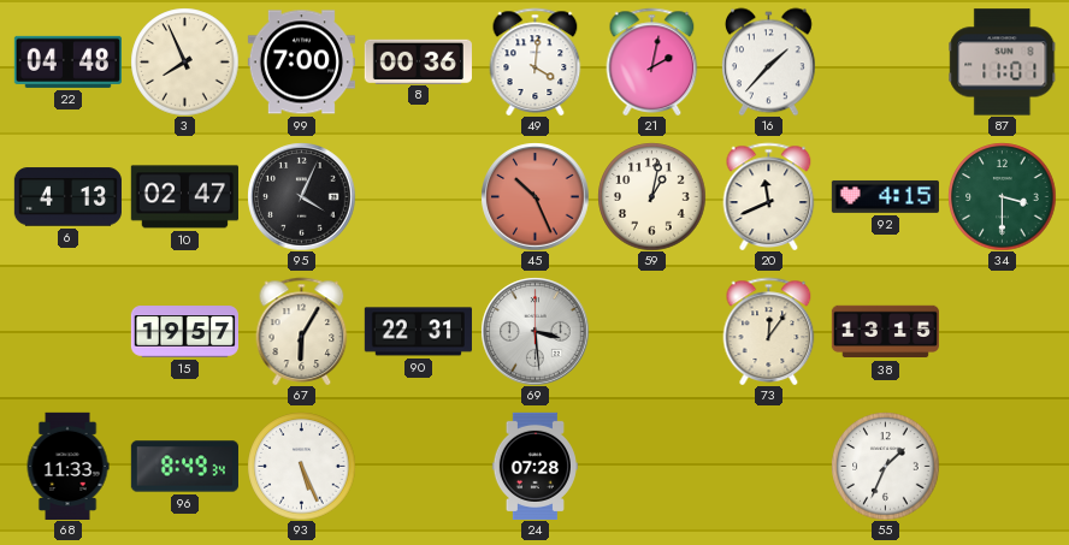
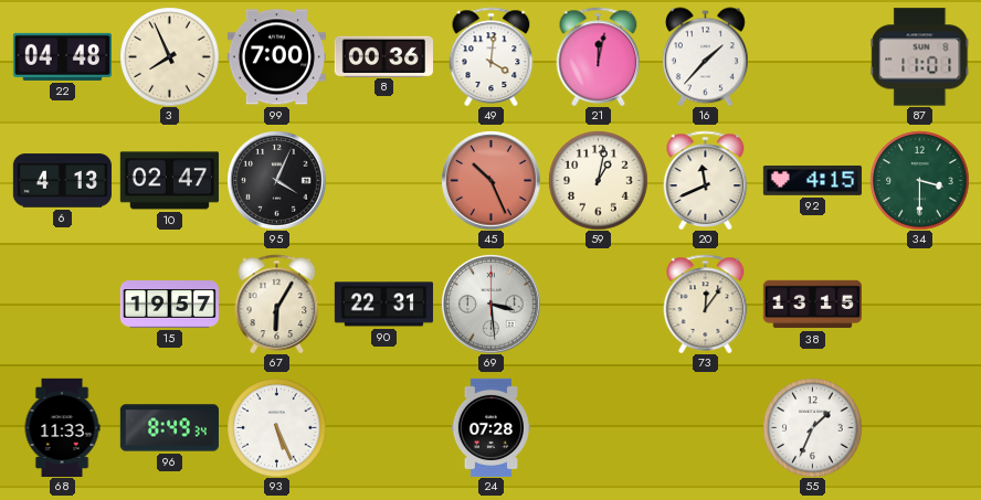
21: 2:02 -> 12:02
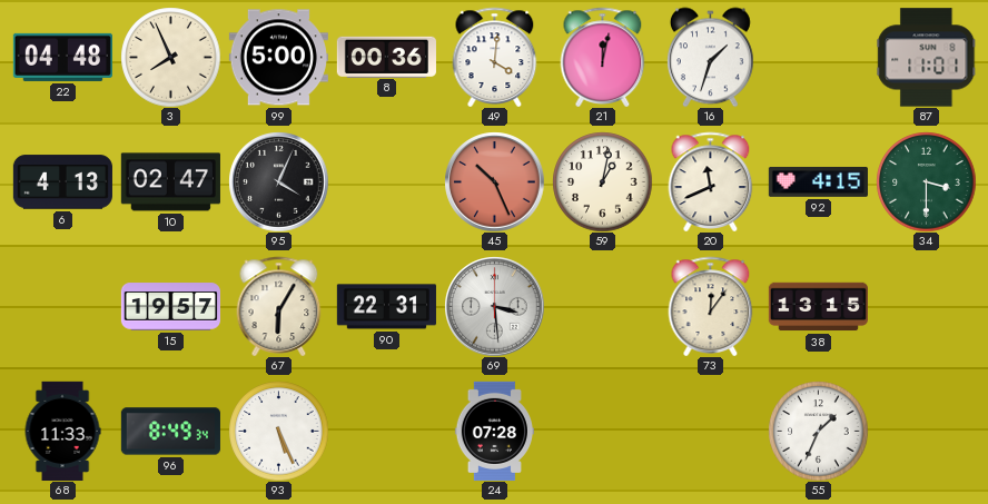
99: 7:00 -> 5:00
16: 1:37 -> 1:33
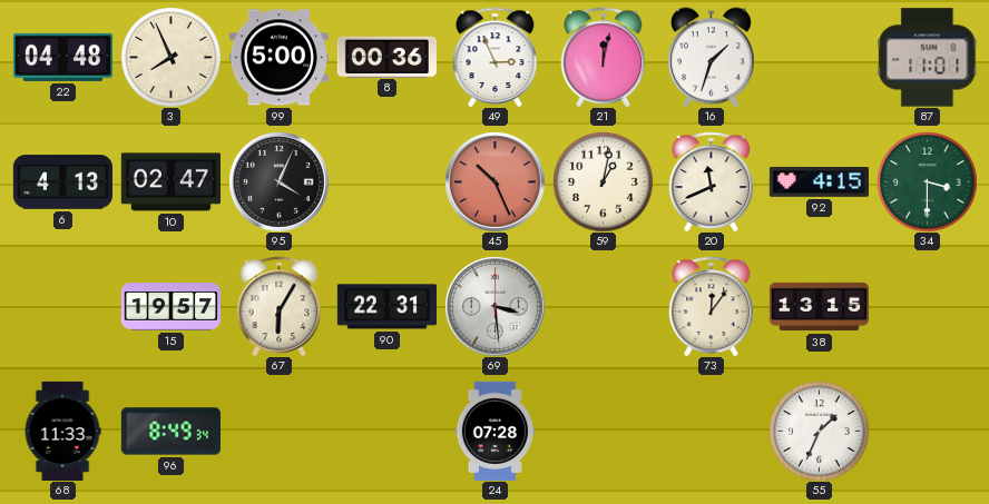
49: 4:01 -> 2:56
93: 5:26 -> none
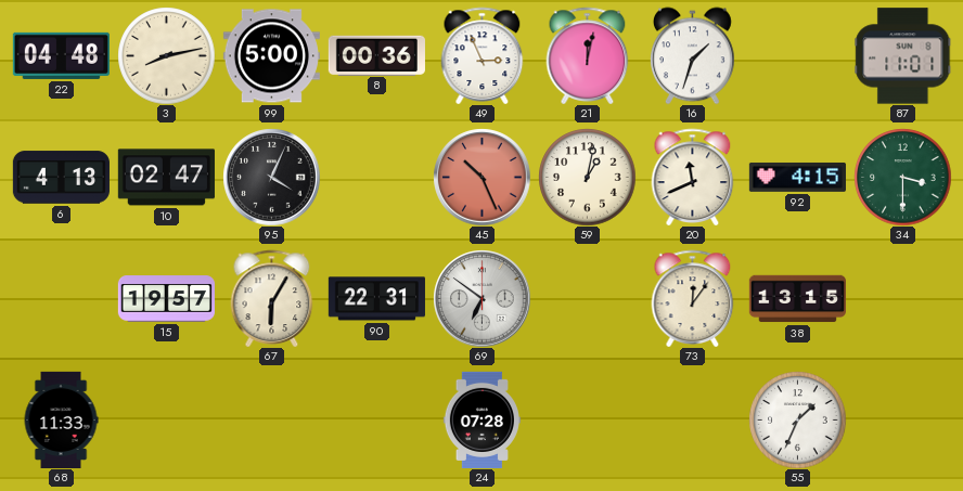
3: 7:56 -> 8:13
69: 3:29 -> 6:51
96: 8:49 -> none
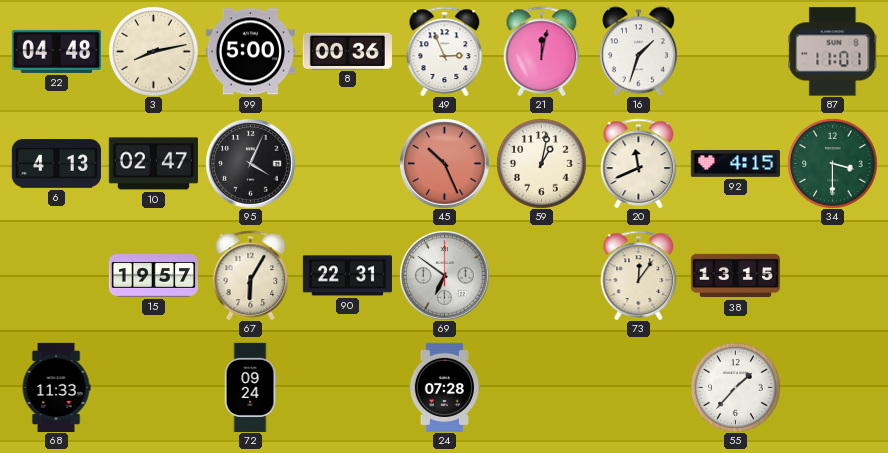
72: none -> 09:24
55: 1:34 -> 1:37
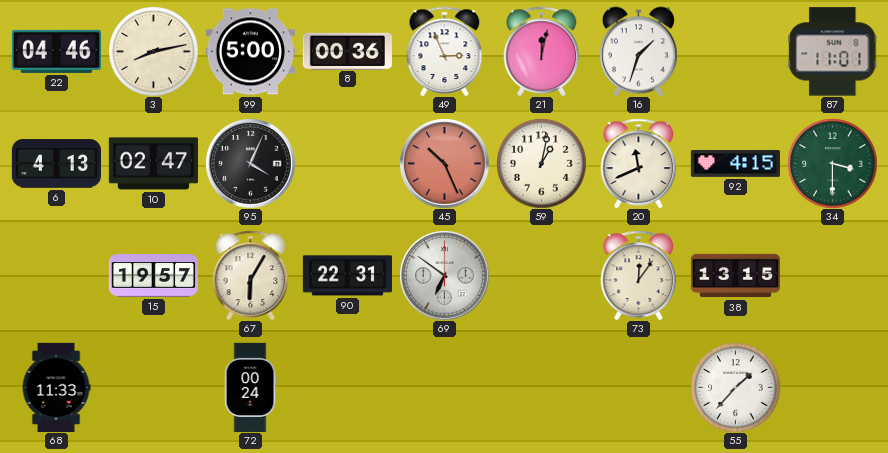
22: 04:48 -> 04:46
72: 09:24 -> 00:24
24: 07:28 -> none
